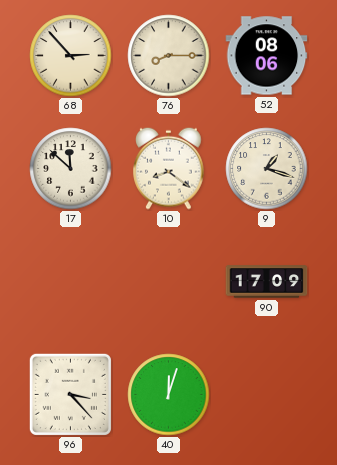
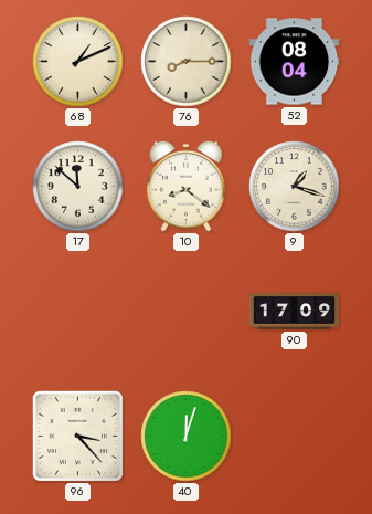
68: 2:53 -> 1:11
52: 08:06 -> 08:04
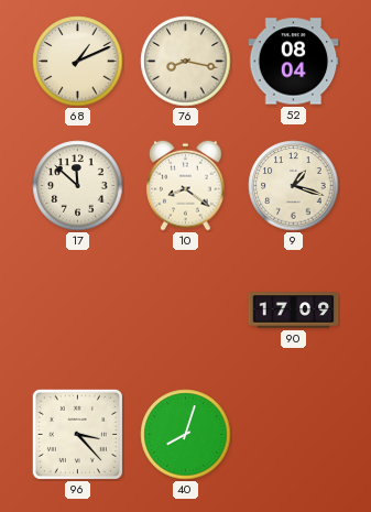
76: 8:15 -> 8:17
40: 12:03 -> 8:03
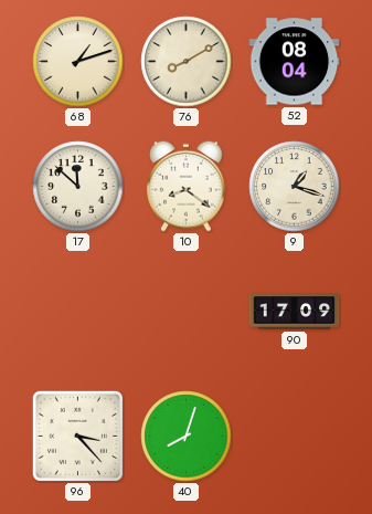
68: 1:11 -> 1:12
76: 8:17 -> 8:10
